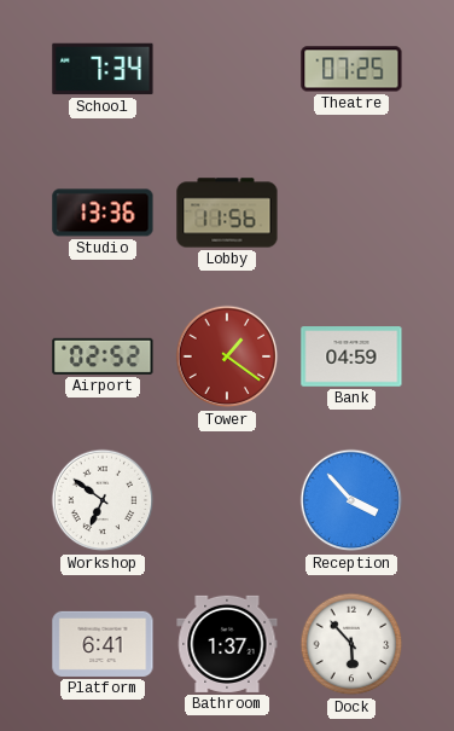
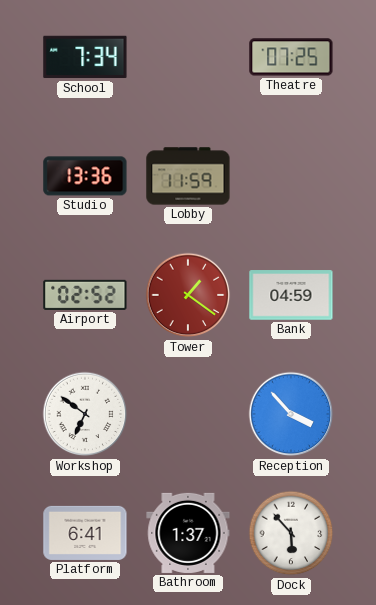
Lobby: 11:56 -> 11:59
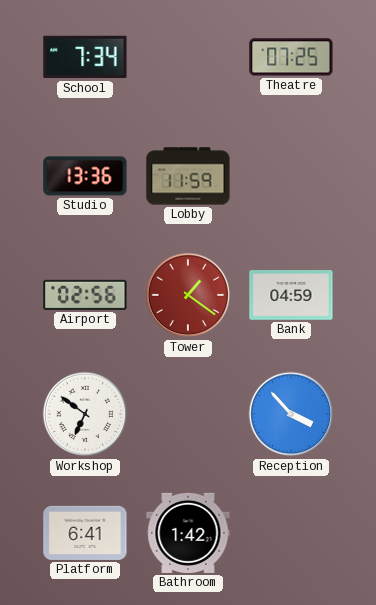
Airport: 02:52 -> 02:56
Bathroom: 1:37 -> 1:42
Dock: 5:53 -> none
